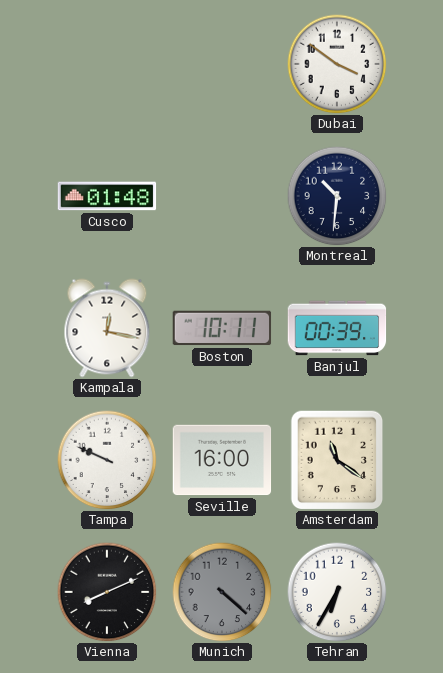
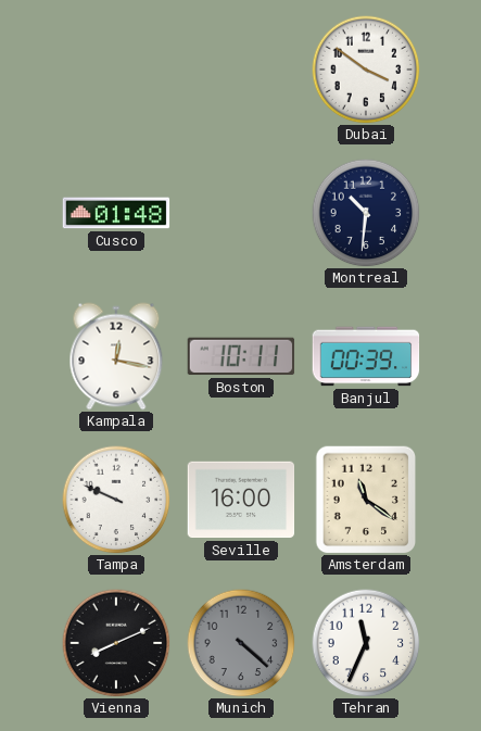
Tehran: 6:35 -> 11:34
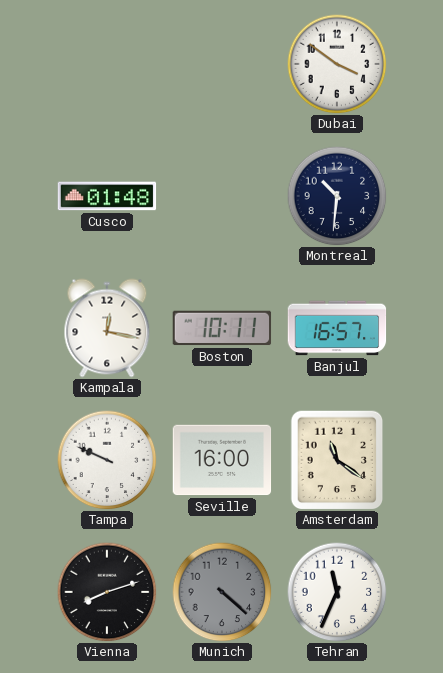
Banjul: 00:39 -> 16:57
Vienna: 8:11 -> 8:12
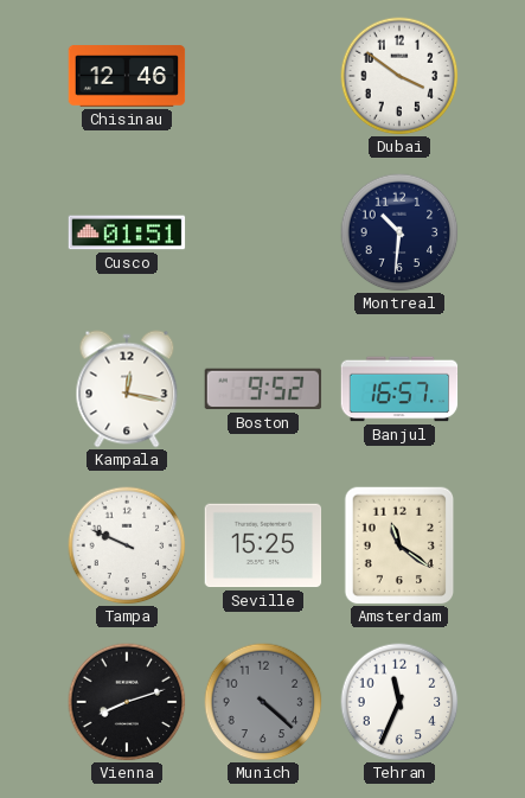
Chisinau: none -> 12:46
Cusco: 01:48 -> 01:51
Boston: 10:11 -> 9:52
Seville: 16:00 -> 15:25
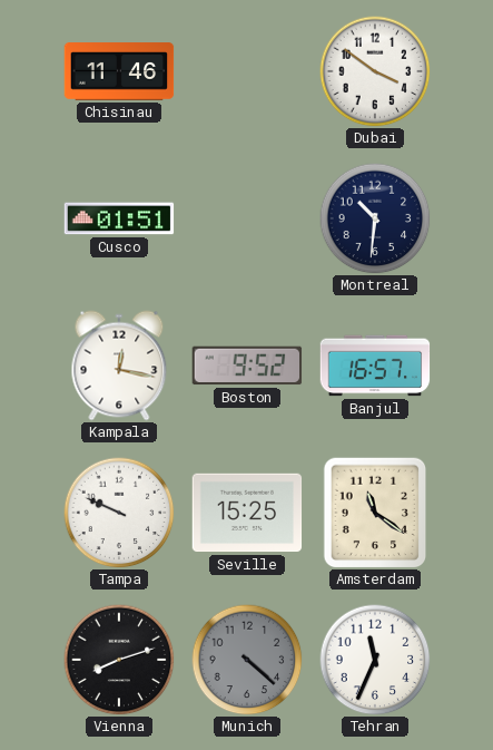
Chisinau: 12:46 -> 11:46
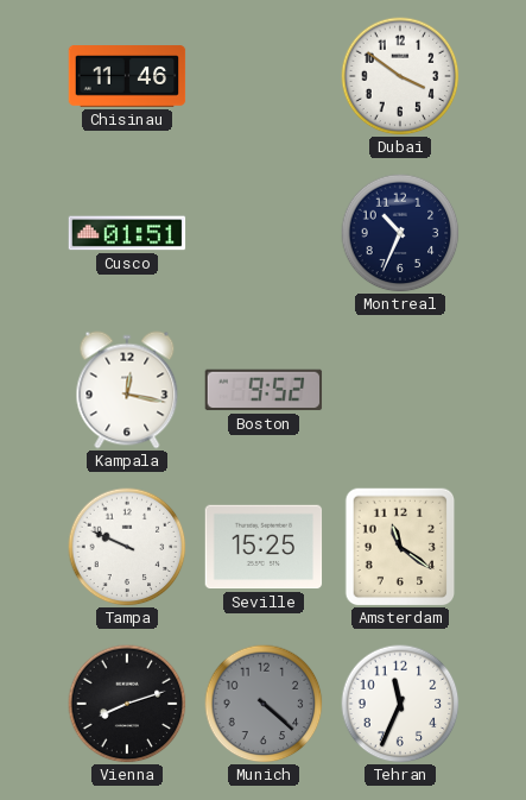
Montreal: 10:31 -> 10:34
Banjul: 16:57 -> none
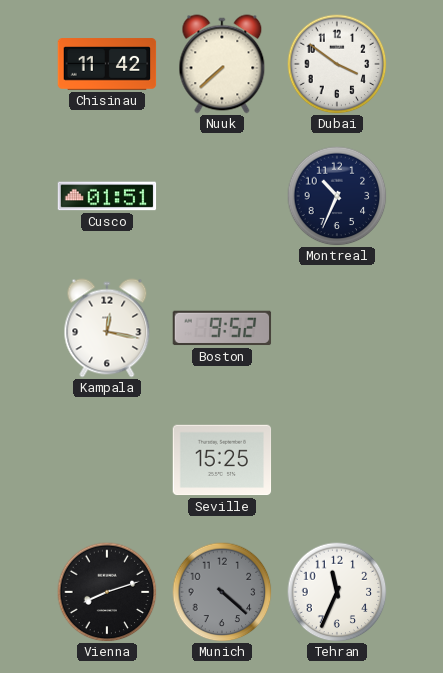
Chisinau: 11:46 -> 11:42
Nuuk: none -> 7:38
Tampa: 9:49 -> none
Amsterdam: 11:21 -> none
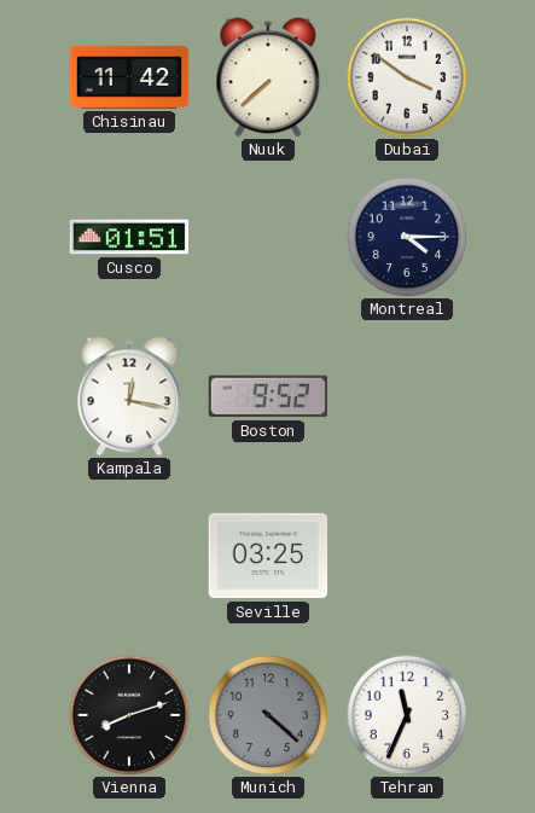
Montreal: 10:34 -> 4:15
Seville: 15:25 -> 03:25
